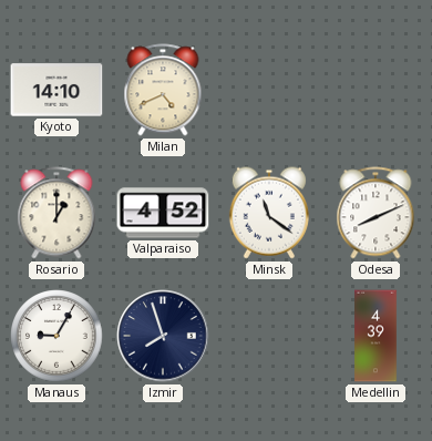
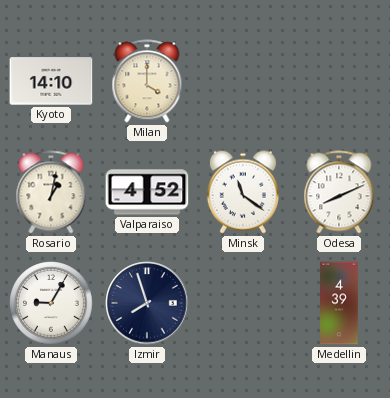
Milan: 4:41 -> 4:00
Rosario: 1:00 -> 1:02
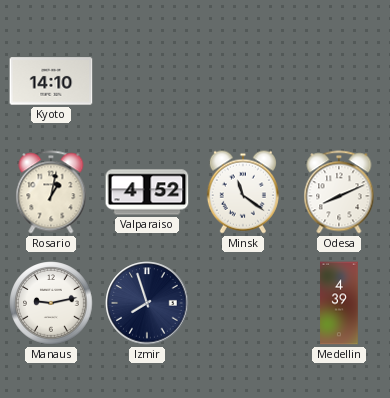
Milan: 4:00 -> none
Manaus: 9:05 -> 9:13
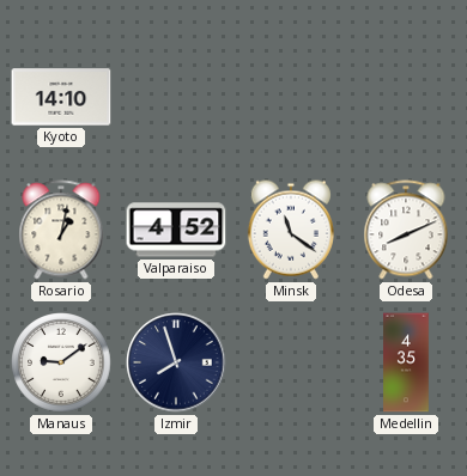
Manaus: 9:13 -> 9:09
Medellin: 4:39 -> 4:35
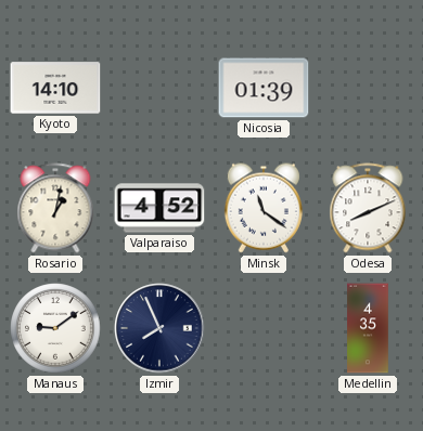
Nicosia: none -> 01:39
Izmir: 7:57 -> 7:56
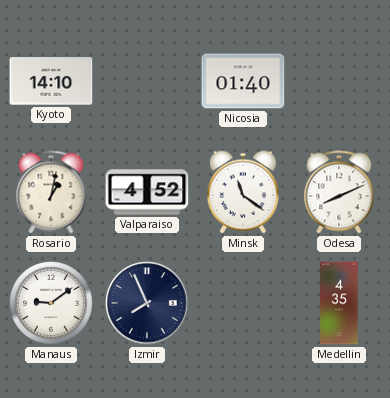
Nicosia: 01:39 -> 01:40
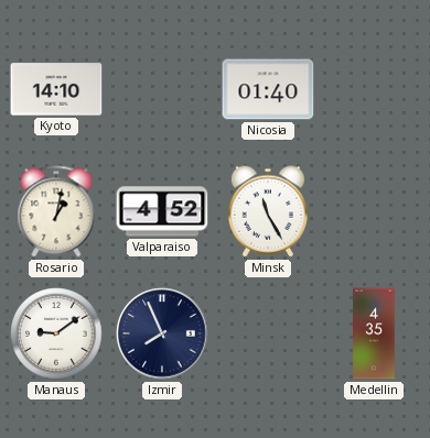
Minsk: 11:21 -> 11:25
Odesa: 8:11 -> none
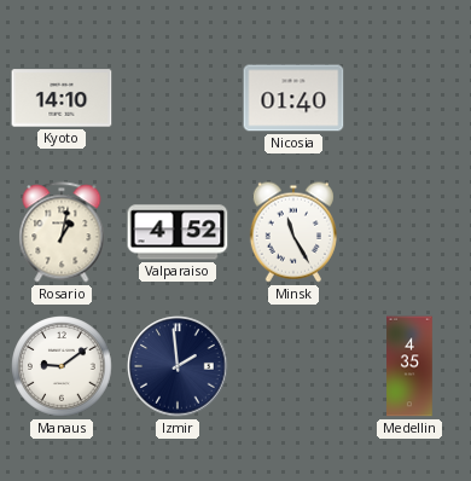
Izmir: 7:56 -> 1:59
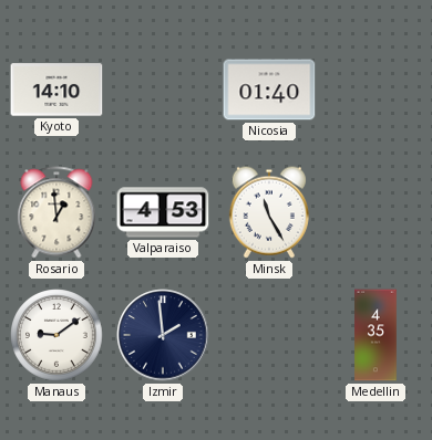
Rosario: 1:02 -> 12:59
Valparaiso: 4:52 -> 4:53
